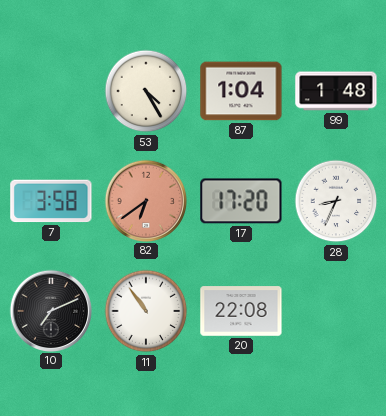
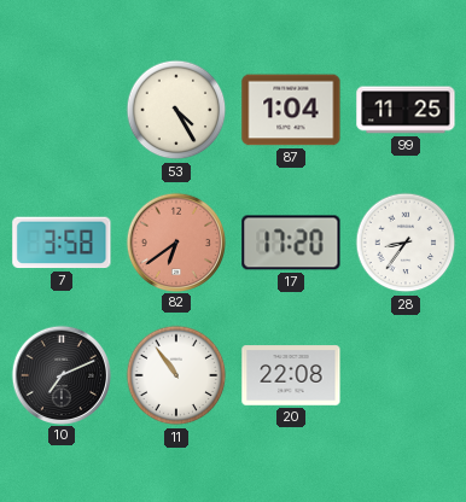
99: 1:48 -> 11:25
28: 8:34 -> 8:36
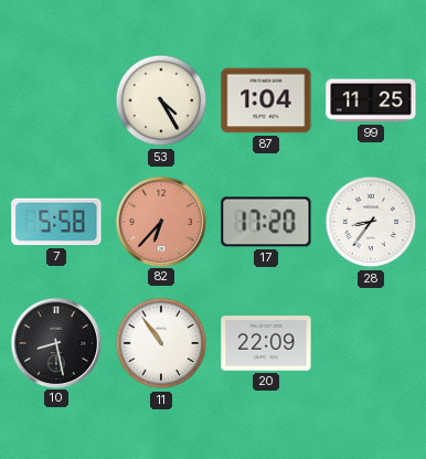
7: 3:58 -> 5:58
82: 6:39 -> 6:37
10: 7:11 -> 8:28
20: 22:08 -> 22:09
